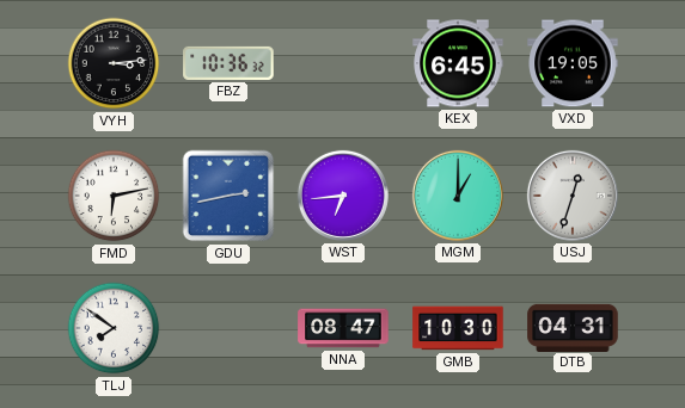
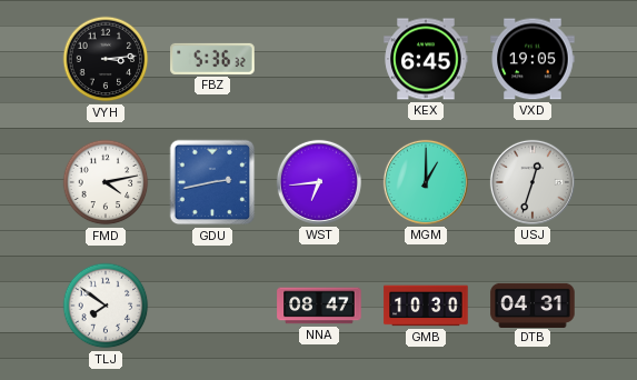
FBZ: 10:36 -> 5:36
FMD: 6:13 -> 4:13
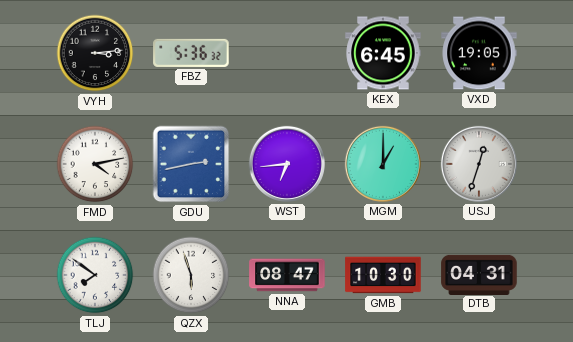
QZX: none -> 5:57
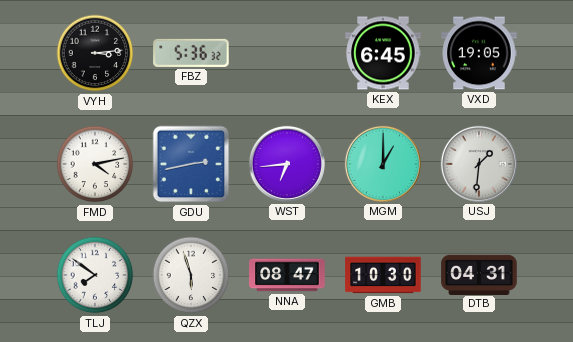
USJ: 12:33 -> 1:31
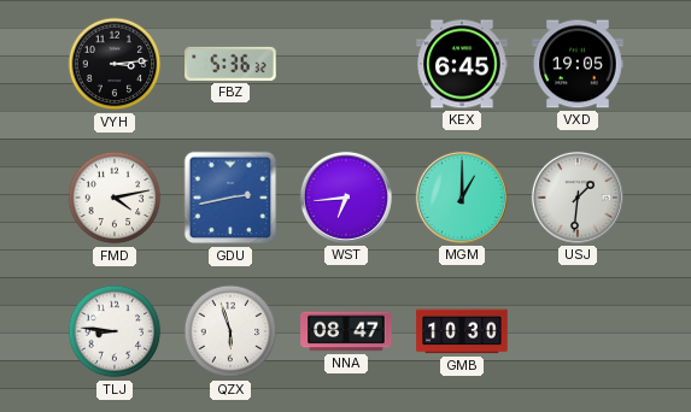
TLJ: 7:51 -> 8:46
DTB: 04:31 -> none
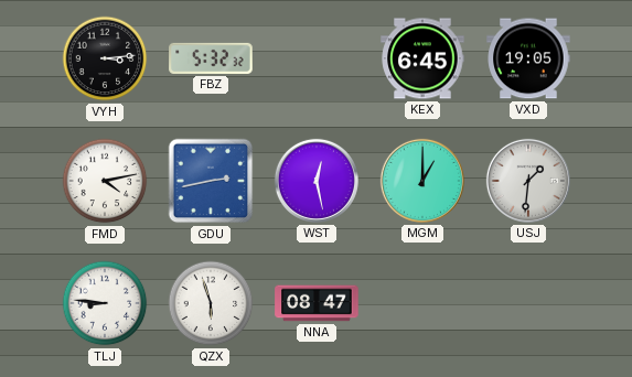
FBZ: 5:36 -> 5:32
WST: 6:44 -> 12:28
GMB: 10:30 -> none
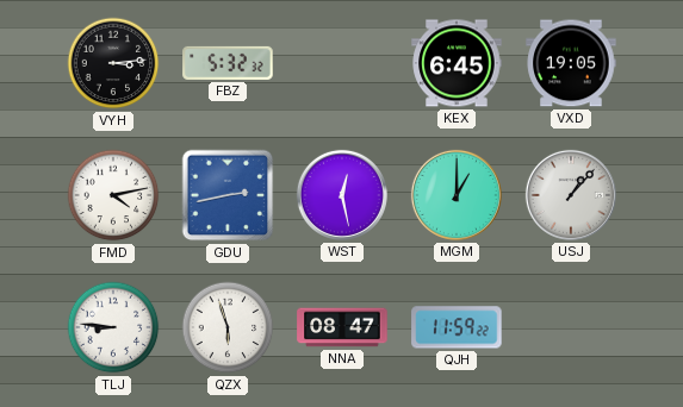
USJ: 1:31 -> 1:07
QJH: none -> 11:59
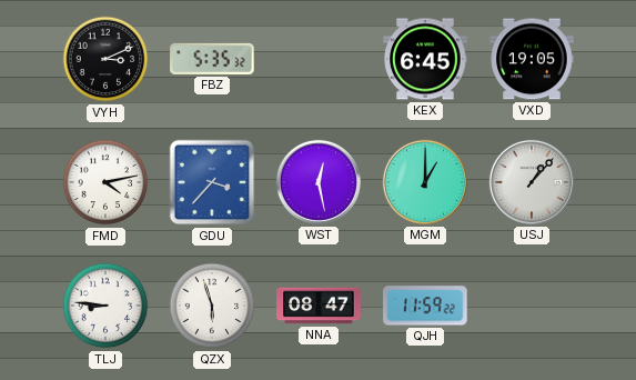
VYH: 3:14 -> 3:11
FBZ: 5:32 -> 5:35
GDU: 2:43 -> 3:37
